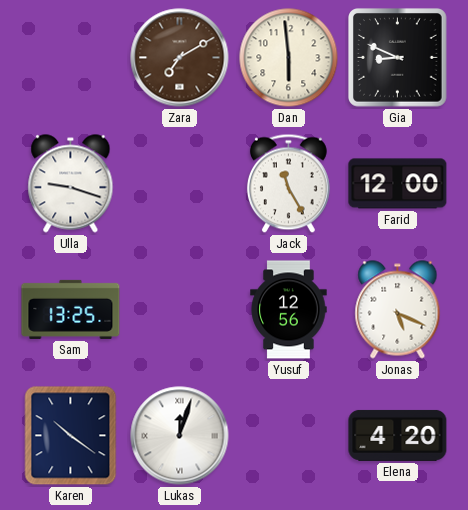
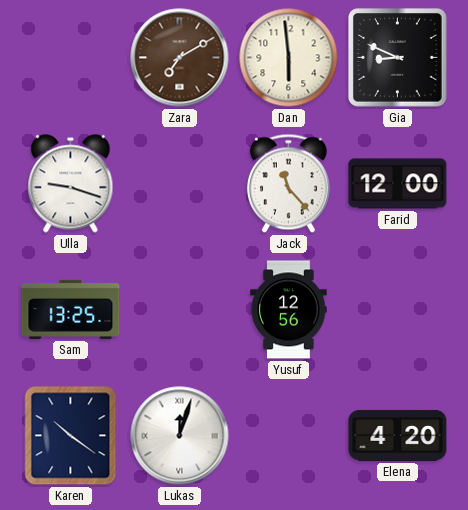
Jack: 11:25 -> 11:23
Jonas: 5:19 -> none
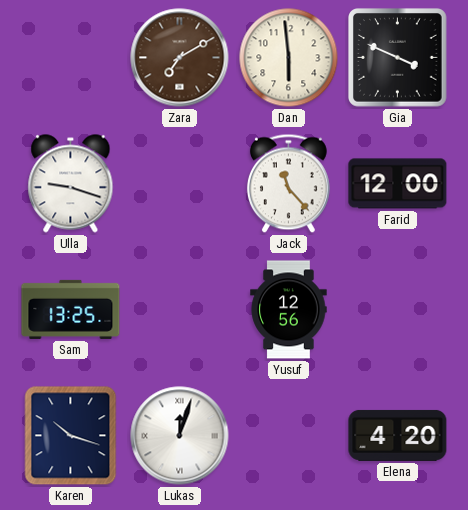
Gia: 8:49 -> 3:49
Karen: 10:21 -> 10:18
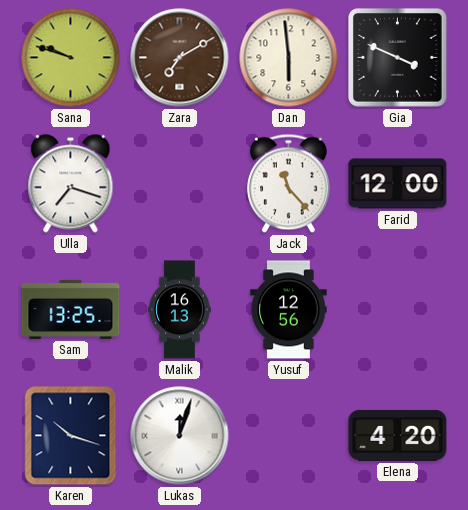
Sana: none -> 9:48
Ulla: 9:18 -> 7:18
Malik: none -> 16:13
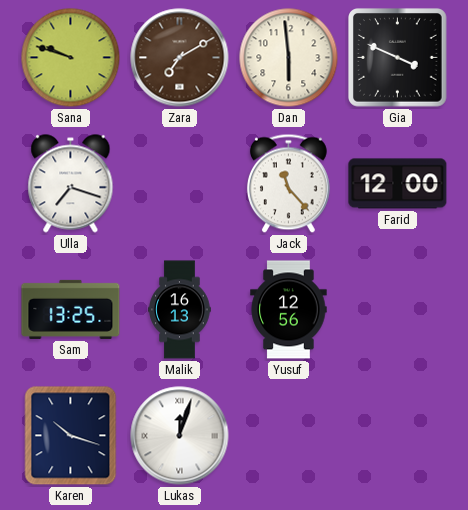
Elena: 4:20 -> none
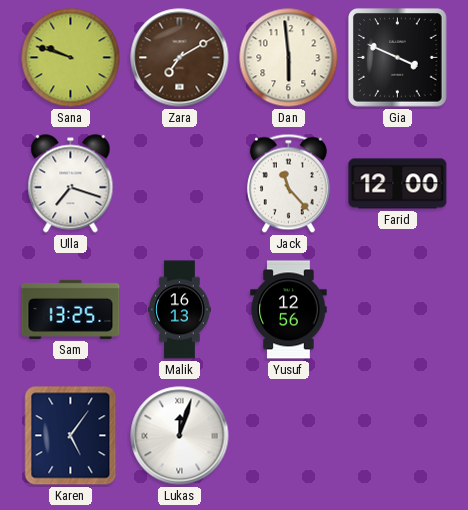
Karen: 10:18 -> 5:06
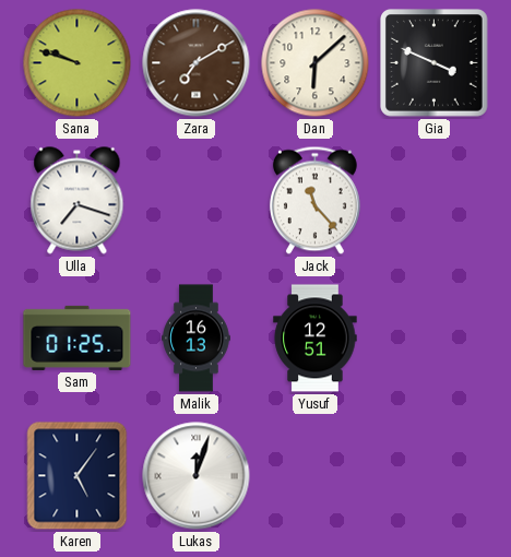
Dan: 5:59 -> 6:08
Farid: 12:00 -> none
Sam: 13:25 -> 01:25
Yusuf: 12:56 -> 12:51
